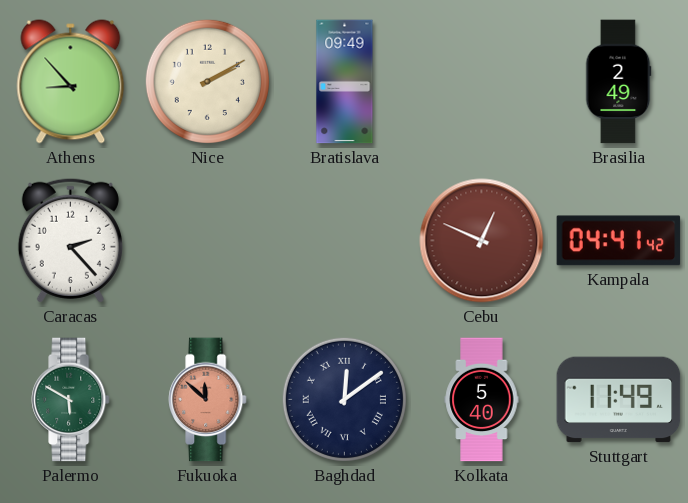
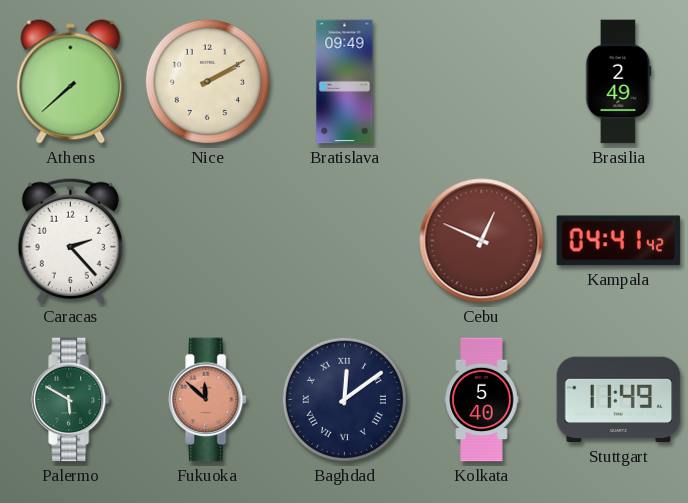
Athens: 8:53 -> 7:38
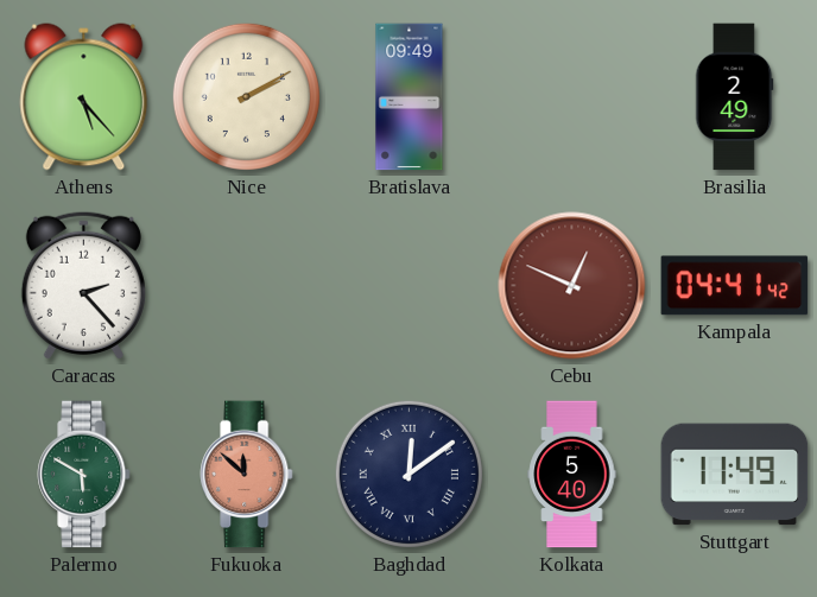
Athens: 7:38 -> 5:23
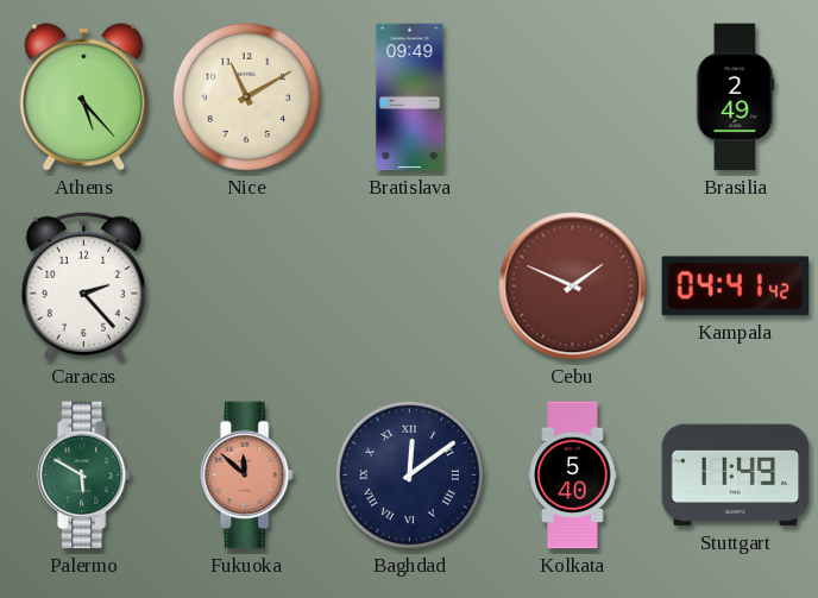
Nice: 2:10 -> 11:10
Cebu: 12:49 -> 1:49
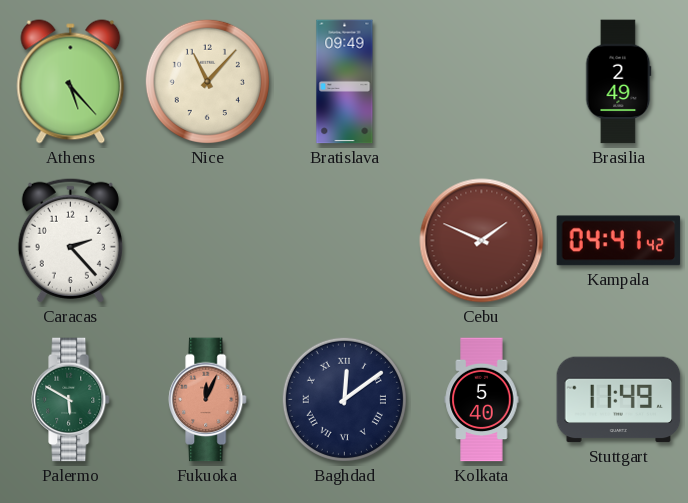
Nice: 11:10 -> 11:07
Fukuoka: 11:52 -> 12:04
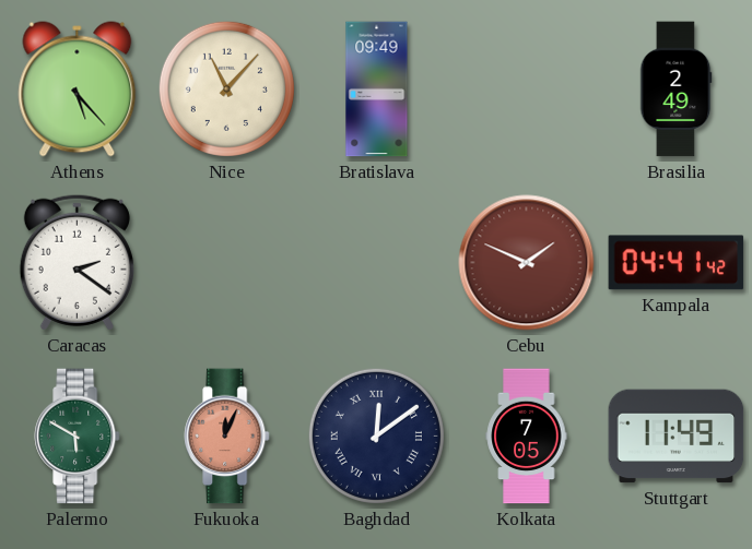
Caracas: 2:23 -> 2:21
Kolkata: 5:40 -> 7:05
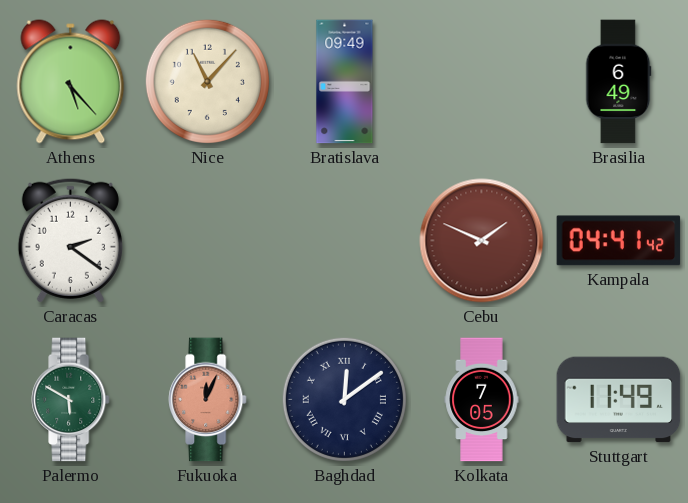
Brasilia: 2:49 -> 6:49
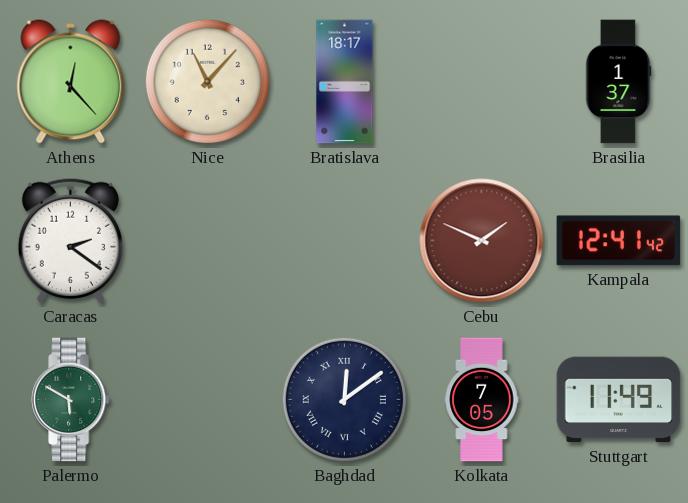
Athens: 5:23 -> 12:23
Bratislava: 09:49 -> 18:17
Brasilia: 6:49 -> 1:37
Kampala: 04:41 -> 12:41
Fukuoka: 12:04 -> none
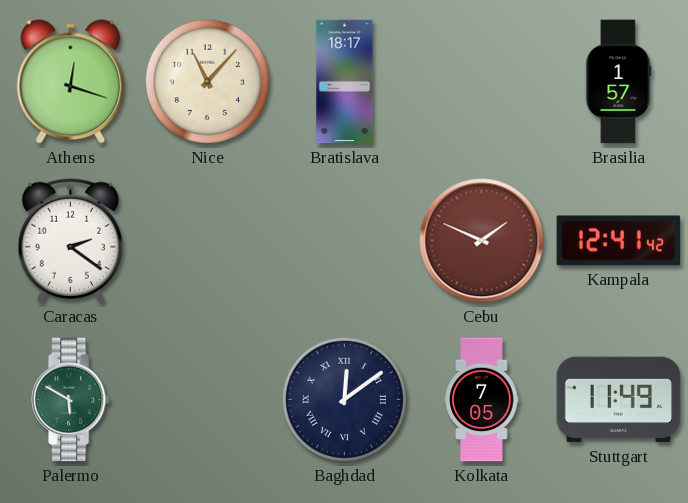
Athens: 12:23 -> 12:18
Brasilia: 1:37 -> 1:57
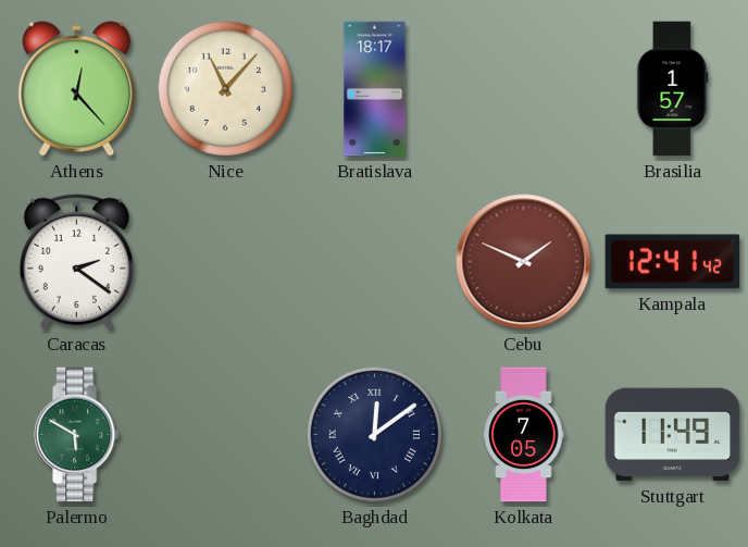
Athens: 12:18 -> 12:23
